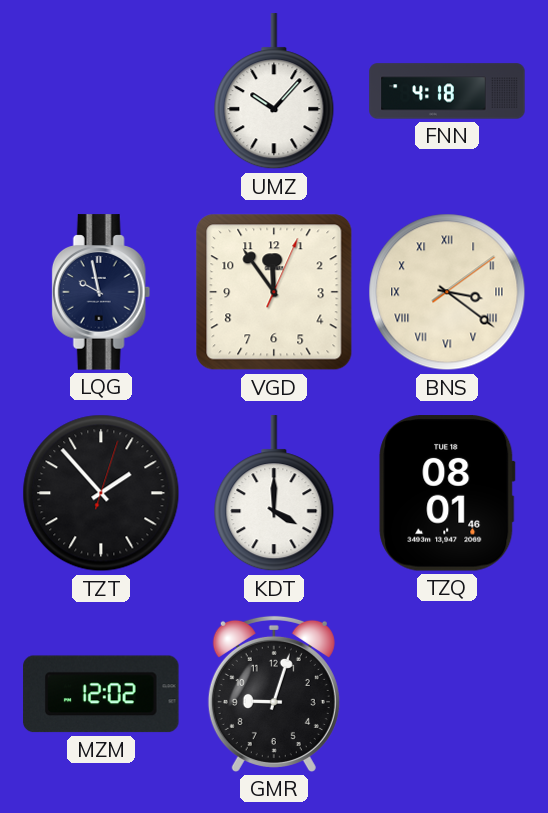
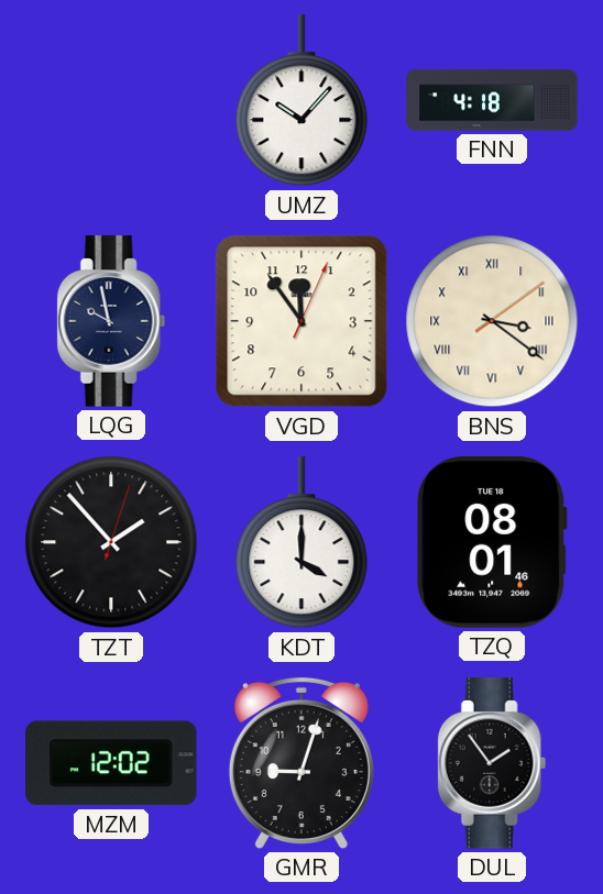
DUL: none -> 1:54
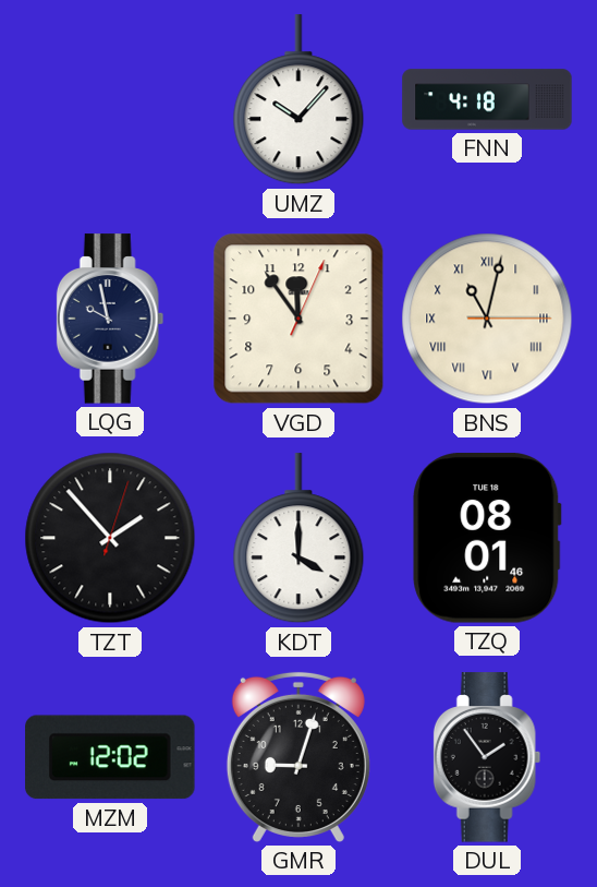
BNS: 3:21 -> 11:02
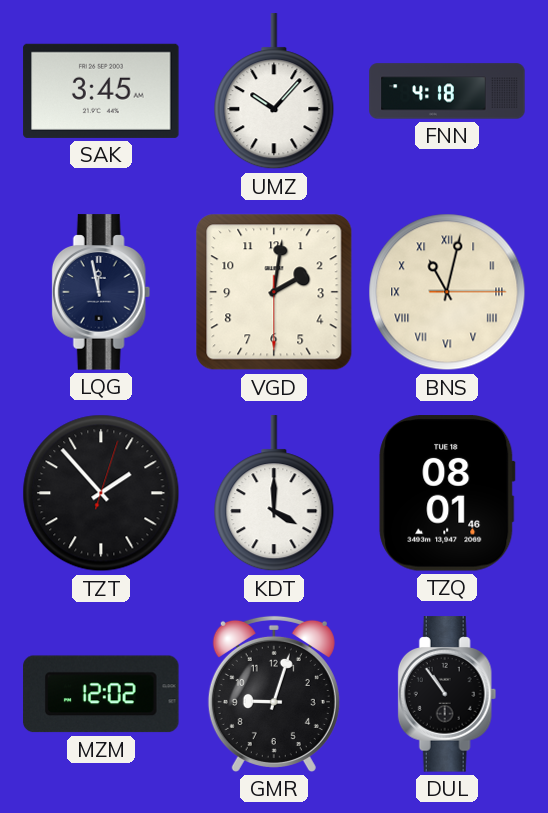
SAK: none -> 3:45
LQG: 9:58 -> 11:58
VGD: 11:54 -> 2:01
DUL: 1:54 -> 10:54
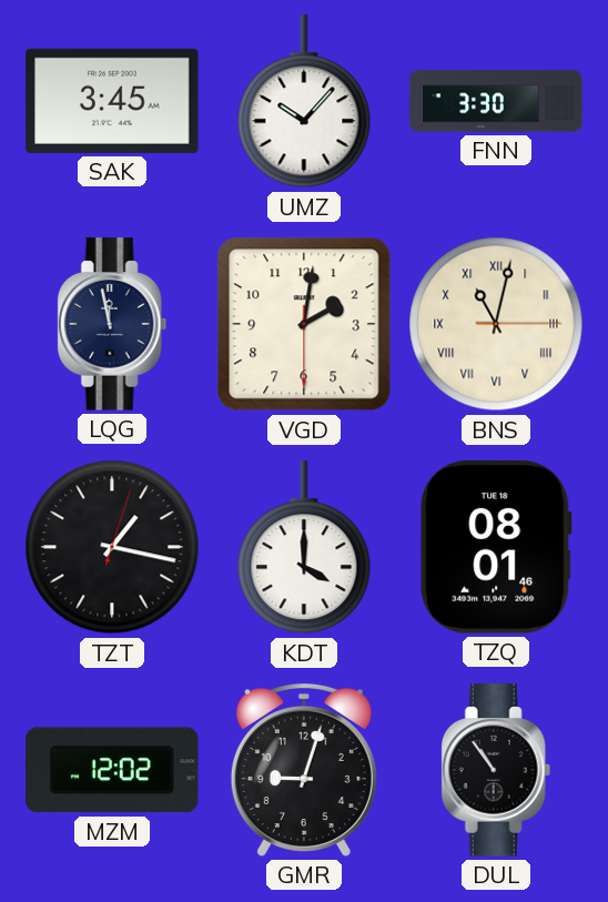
FNN: 4:18 -> 3:30
TZT: 1:53 -> 1:17
